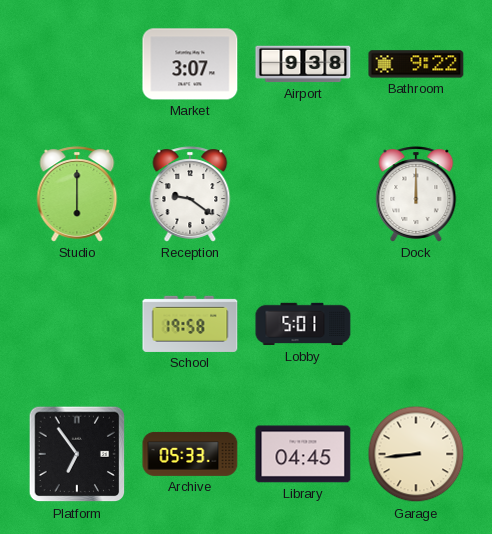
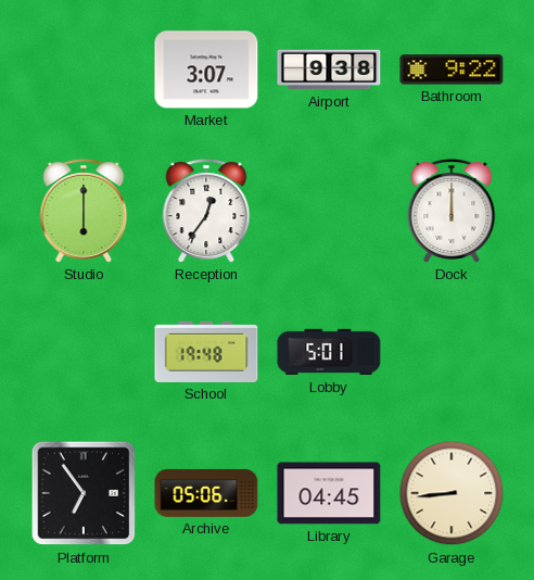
Reception: 9:21 -> 12:36
School: 19:58 -> 19:48
Archive: 05:33 -> 05:06
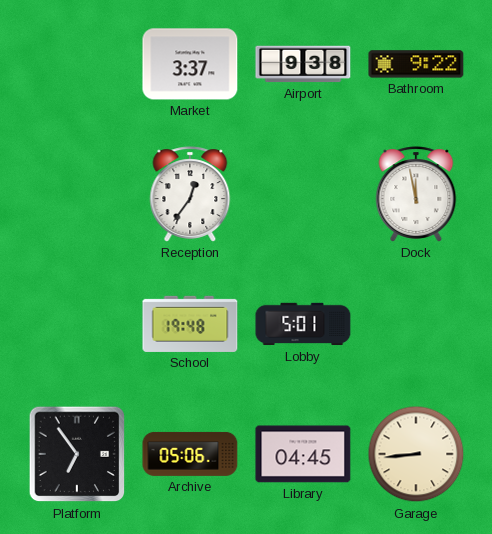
Market: 3:07 -> 3:37
Studio: 6:00 -> none
Dock: 12:00 -> 11:58
